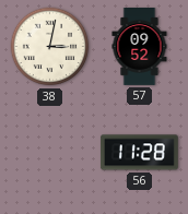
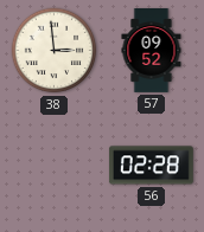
38: 3:02 -> 2:59
56: 11:28 -> 02:28
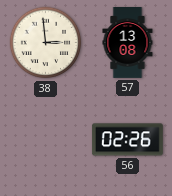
57: 09:52 -> 13:08
56: 02:28 -> 02:26
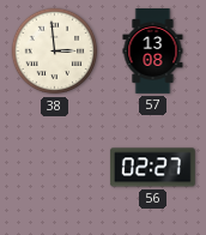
56: 02:26 -> 02:27
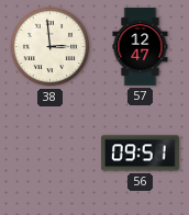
57: 13:08 -> 12:47
56: 02:27 -> 09:51
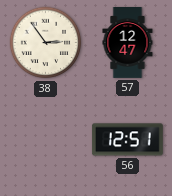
38: 2:59 -> 2:54
56: 09:51 -> 12:51
